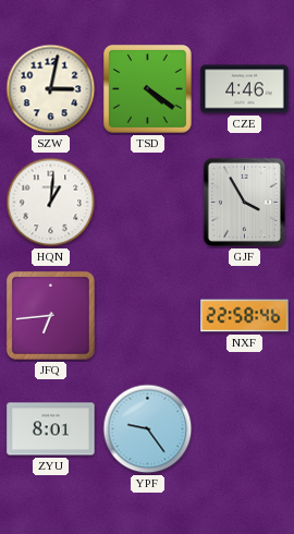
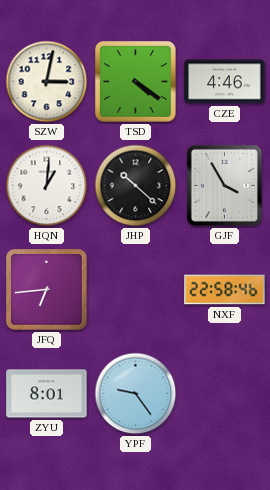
JHP: none -> 10:22
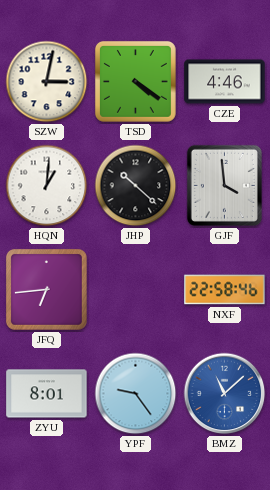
GJF: 3:55 -> 3:59
BMZ: none -> 11:08
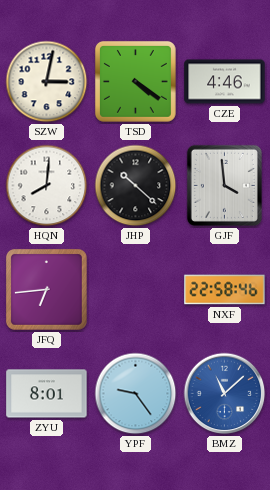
HQN: 1:01 -> 8:01
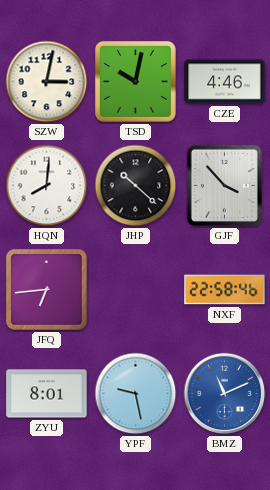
TSD: 4:21 -> 10:02
GJF: 3:59 -> 3:53
YPF: 9:24 -> 9:28
BMZ: 11:08 -> 11:11
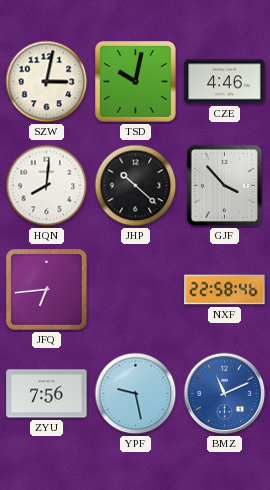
ZYU: 8:01 -> 7:56
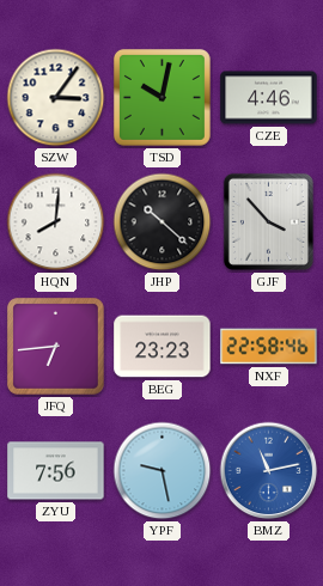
SZW: 3:02 -> 3:06
BEG: none -> 23:23
BMZ: 11:11 -> 11:13
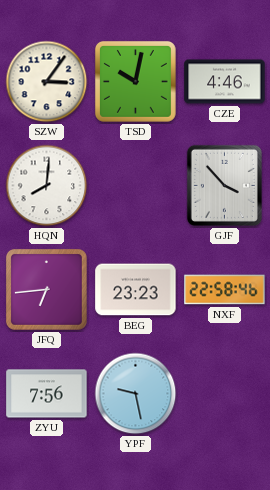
JHP: 10:22 -> none
BMZ: 11:13 -> none
